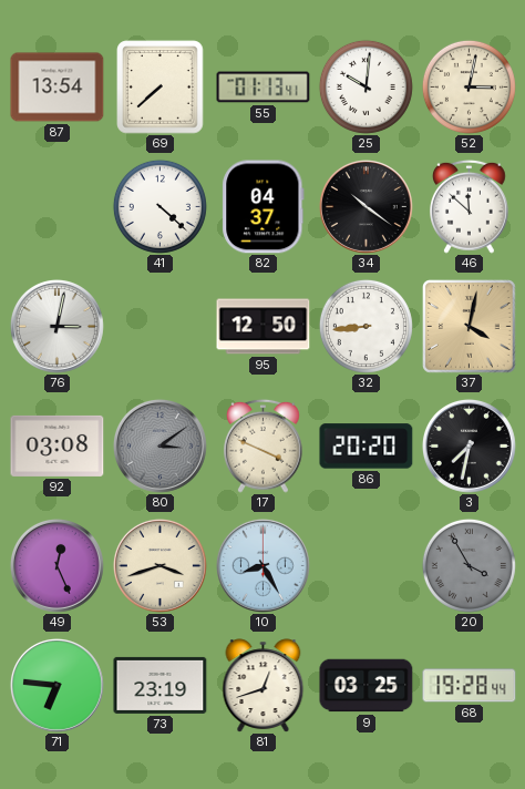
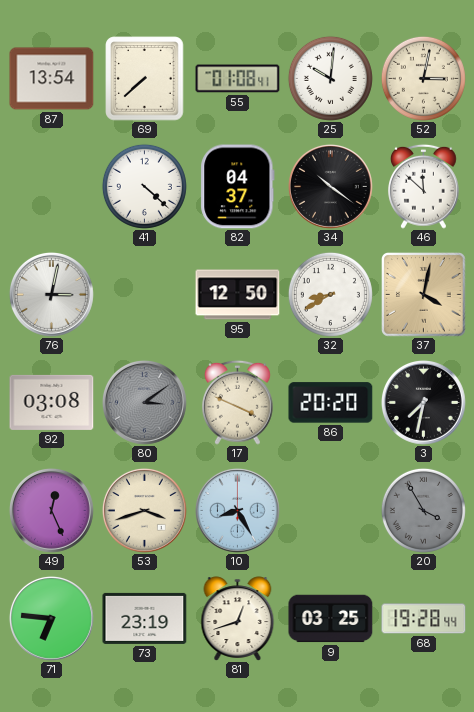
55: 01:13 -> 01:08
32: 8:44 -> 8:40
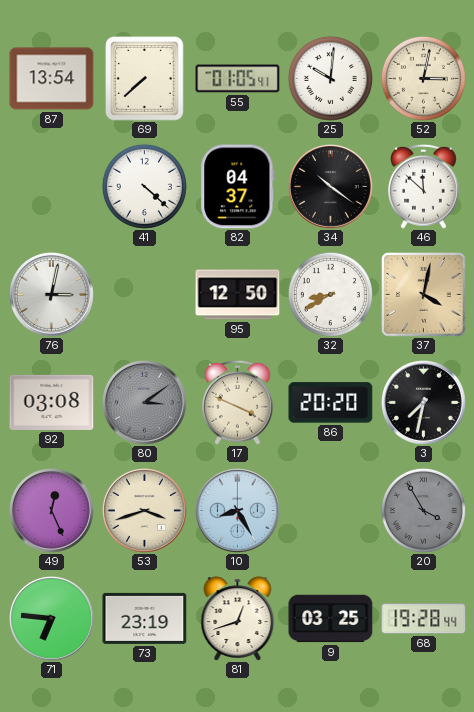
55: 01:08 -> 01:05
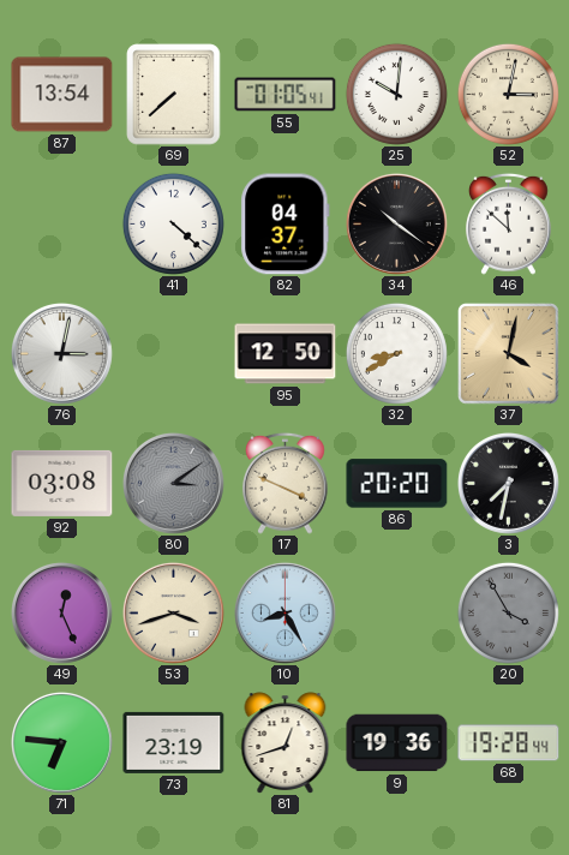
9: 03:25 -> 19:36
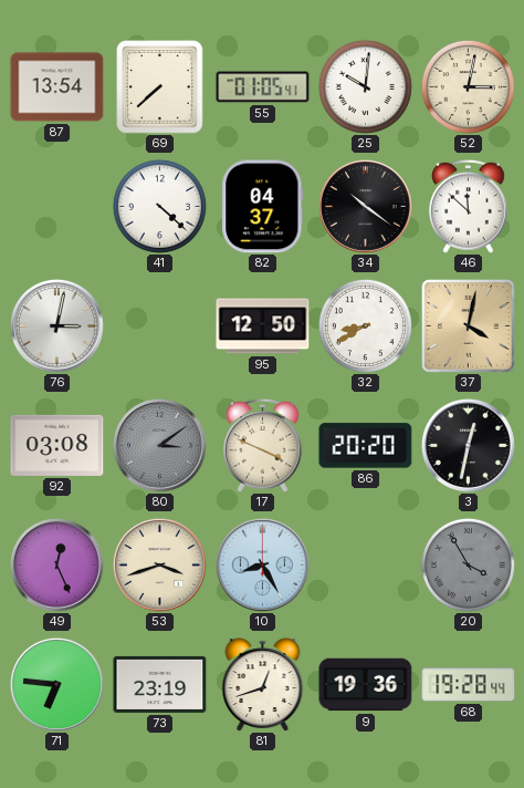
3: 7:32 -> 12:32
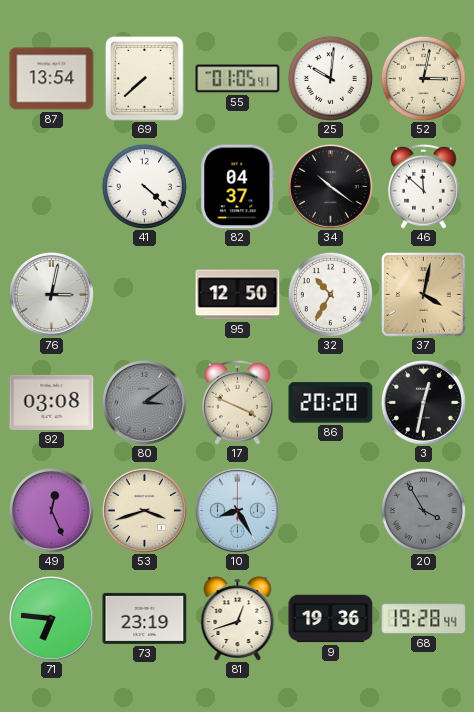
32: 8:40 -> 10:35
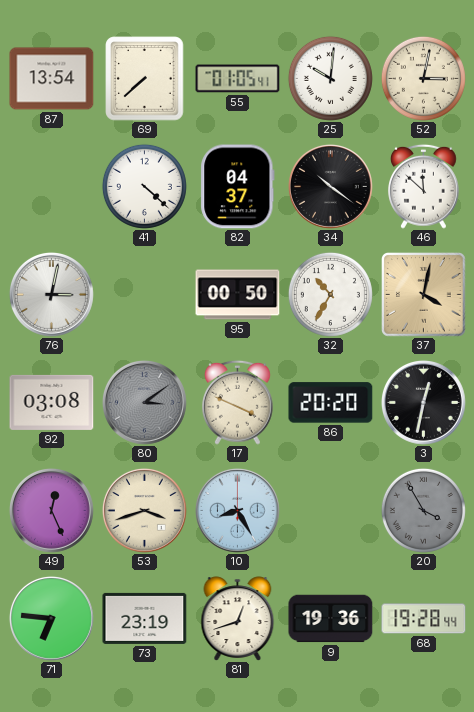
95: 12:50 -> 00:50
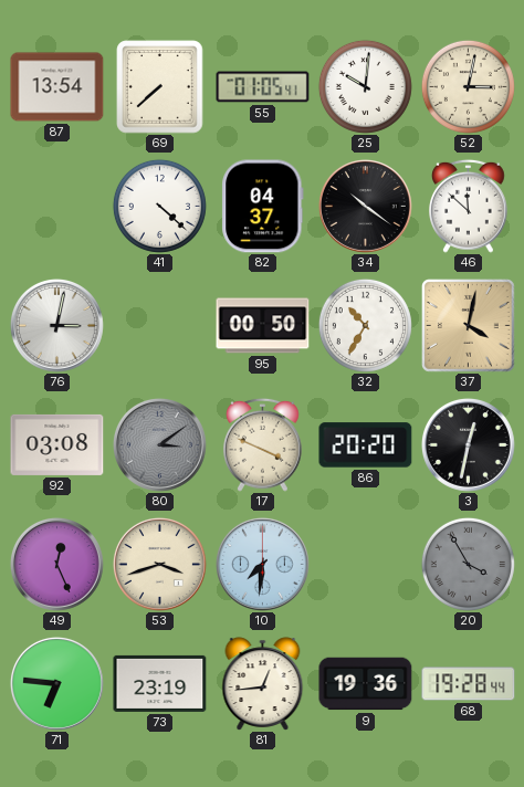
10: 8:25 -> 7:31
81: 12:42 -> 12:44
